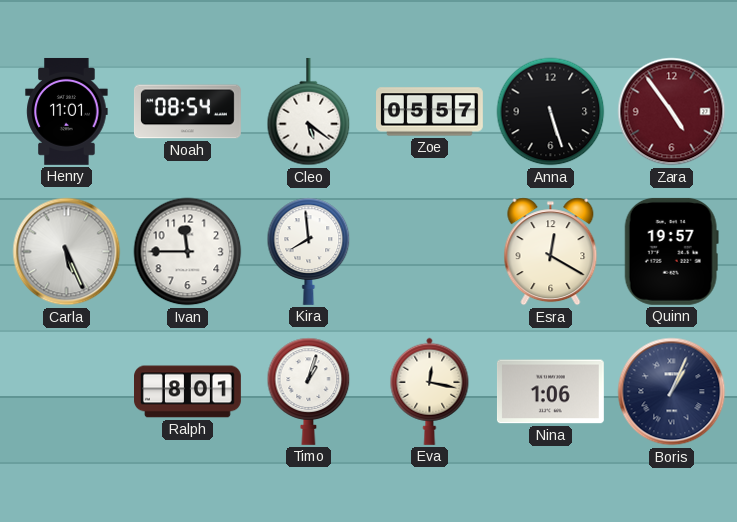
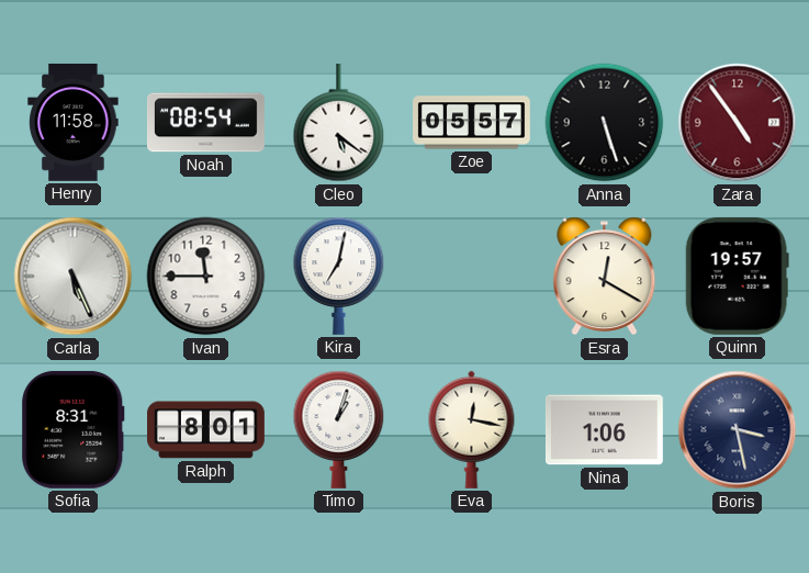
Henry: 11:01 -> 11:58
Kira: 7:59 -> 7:02
Sofia: none -> 8:31
Boris: 1:04 -> 3:28
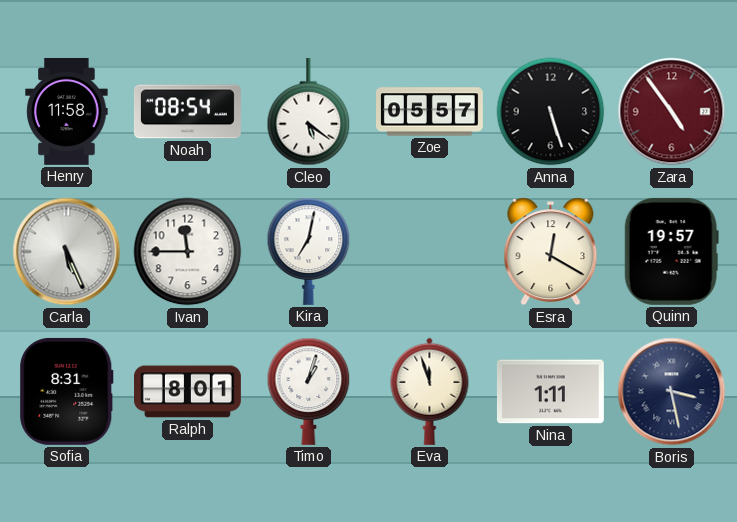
Eva: 12:17 -> 11:57
Nina: 1:06 -> 1:11
